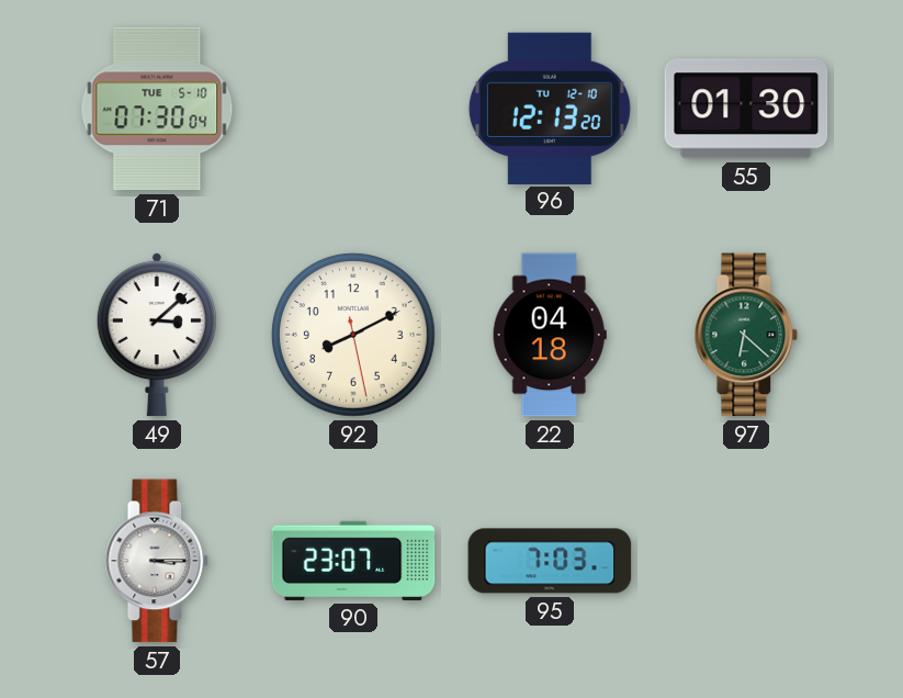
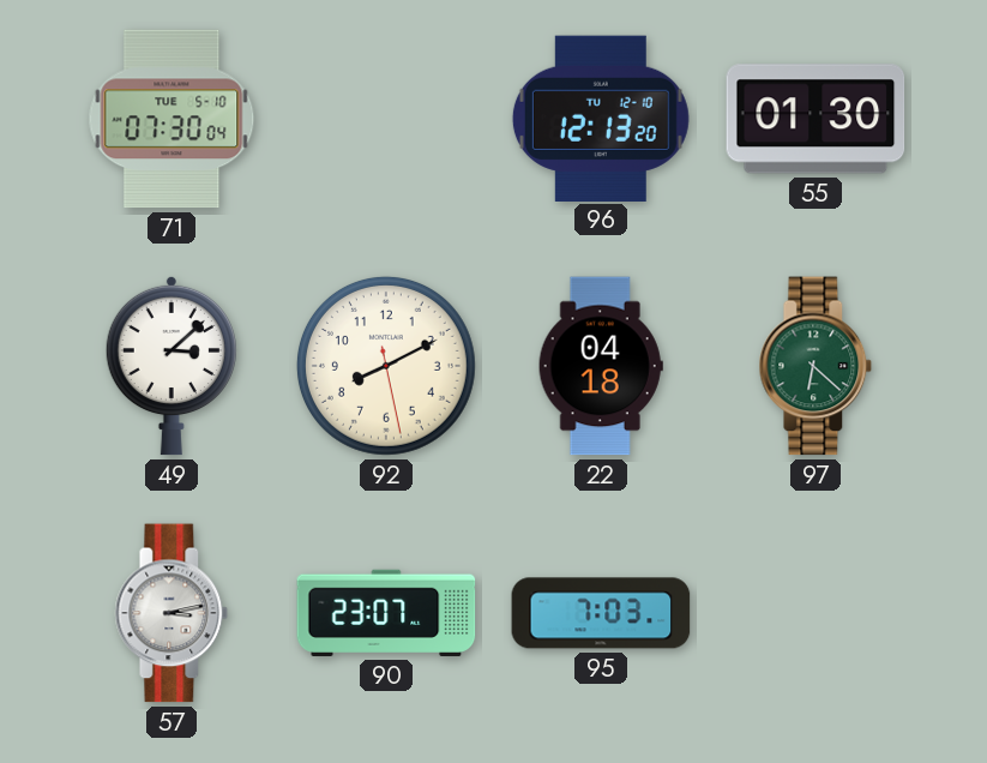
57: 3:15 -> 3:13
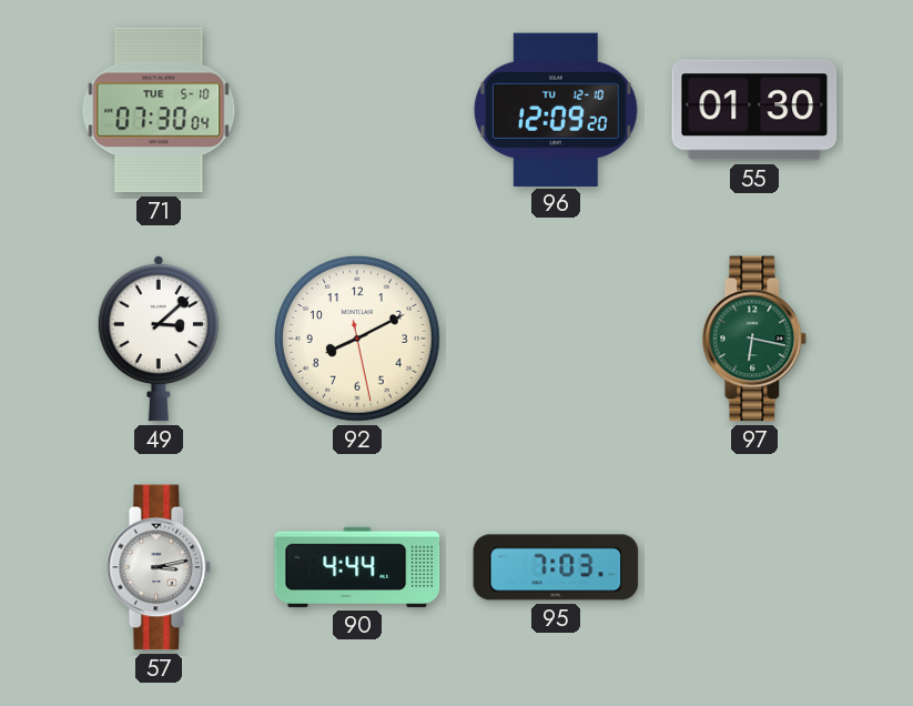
96: 12:13 -> 12:09
22: 04:18 -> none
97: 6:22 -> 6:17
90: 23:07 -> 4:44
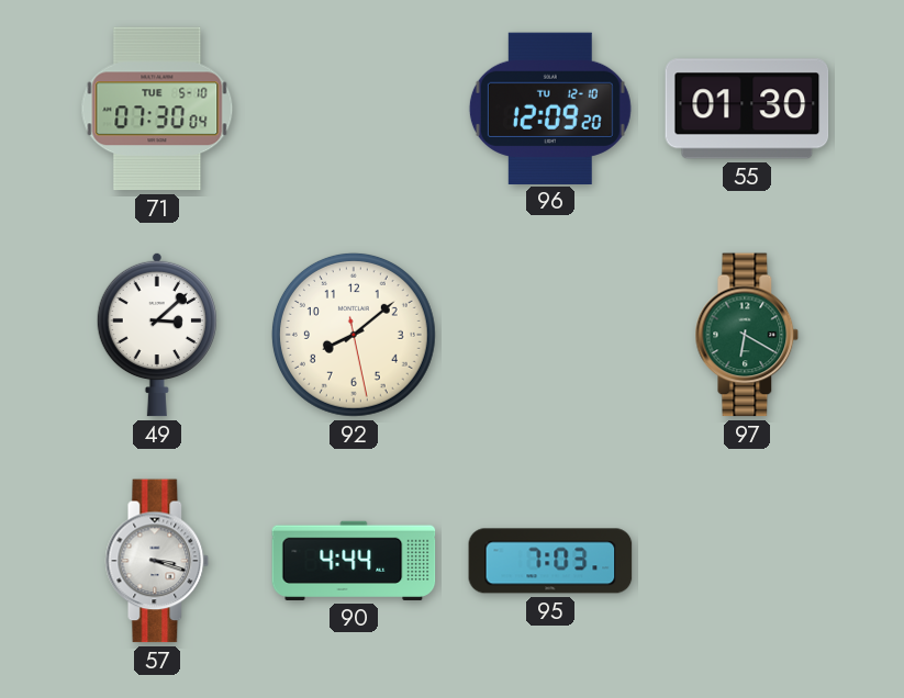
92: 8:10 -> 8:08
97: 6:17 -> 6:20
57: 3:13 -> 3:18
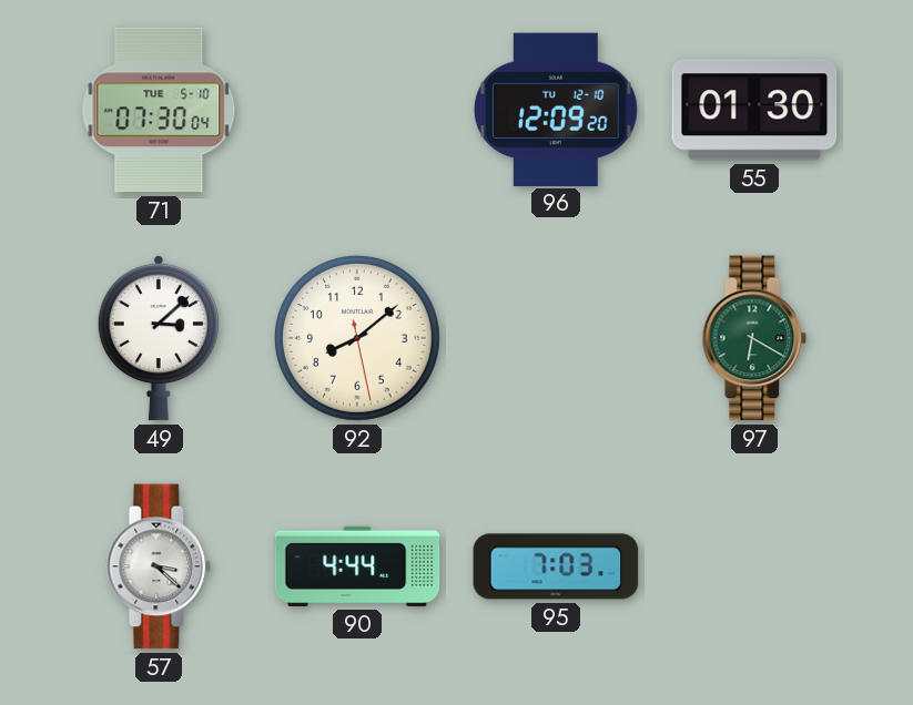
57: 3:18 -> 3:22
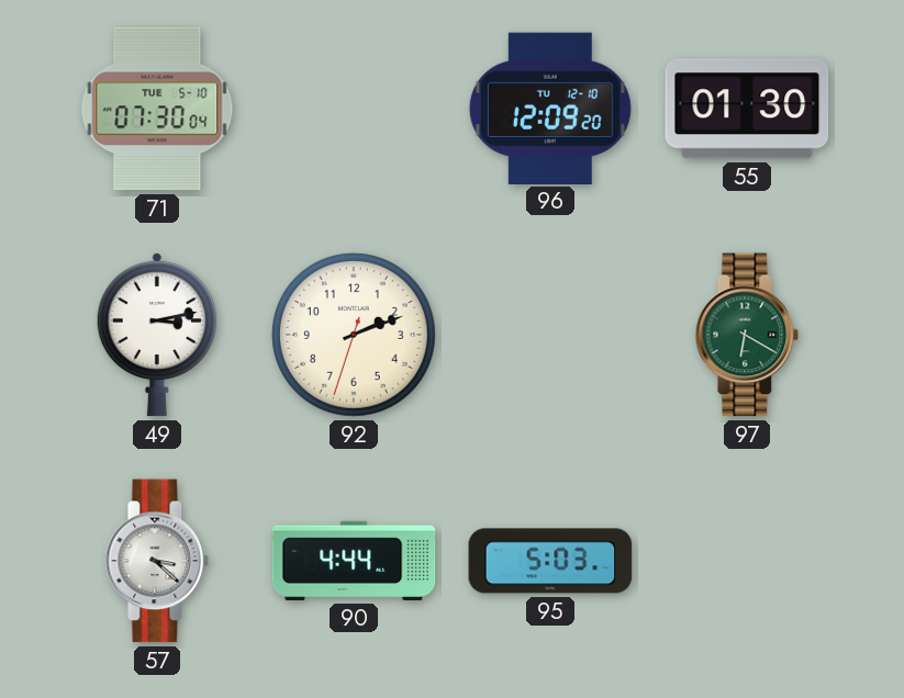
49: 3:08 -> 3:13
92: 8:08 -> 2:11
95: 7:03 -> 5:03
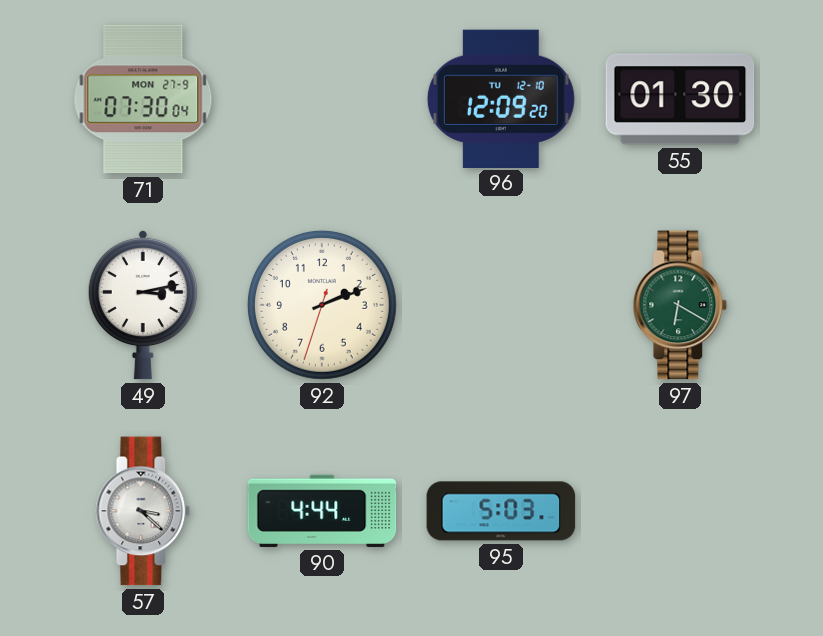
71 date: TUE 5-10 -> MON 27-9
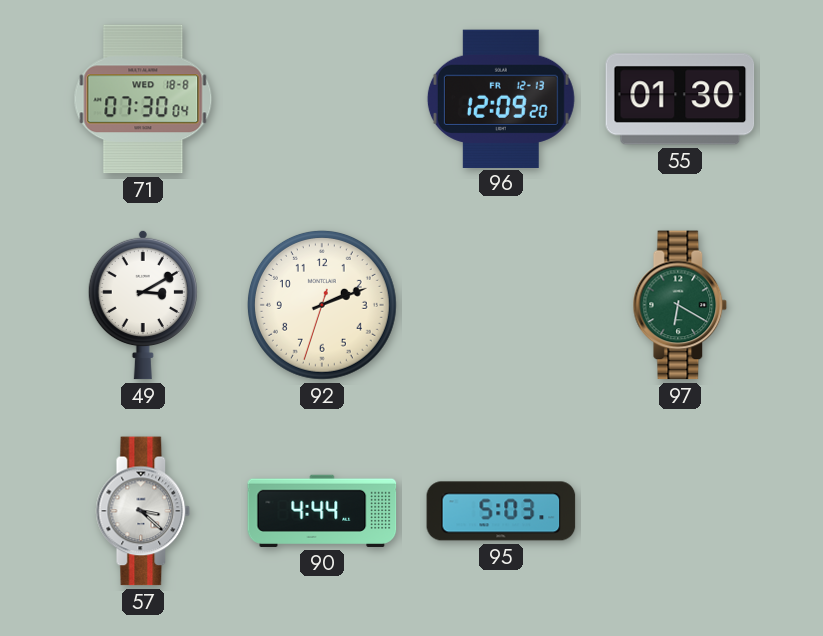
71 date: MON 27-9 -> WED 18-8
96 date: TU 12-10 -> FR 12-13
49: 3:13 -> 3:10
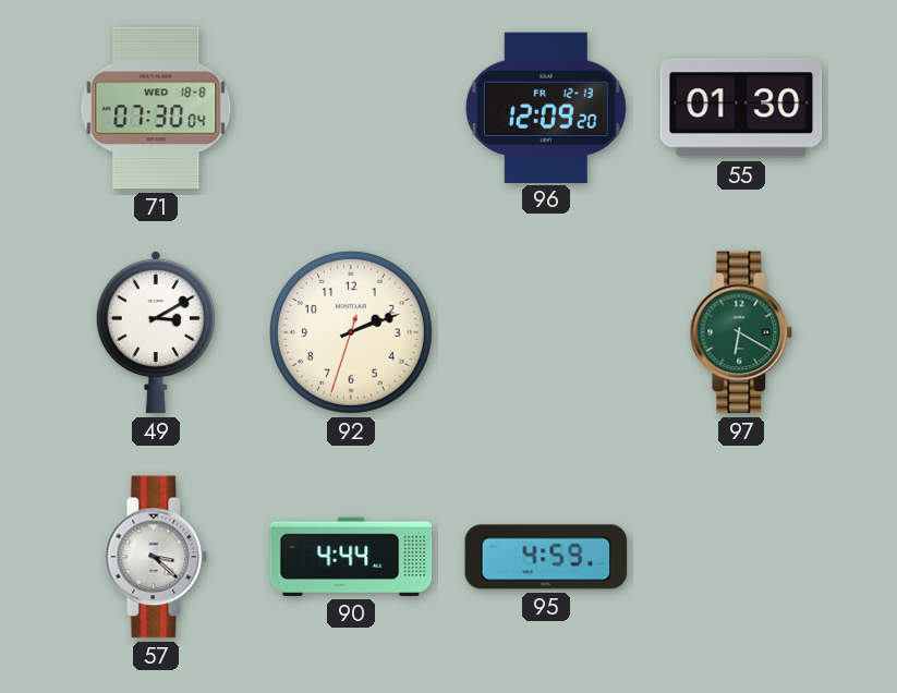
95: 5:03 -> 4:59
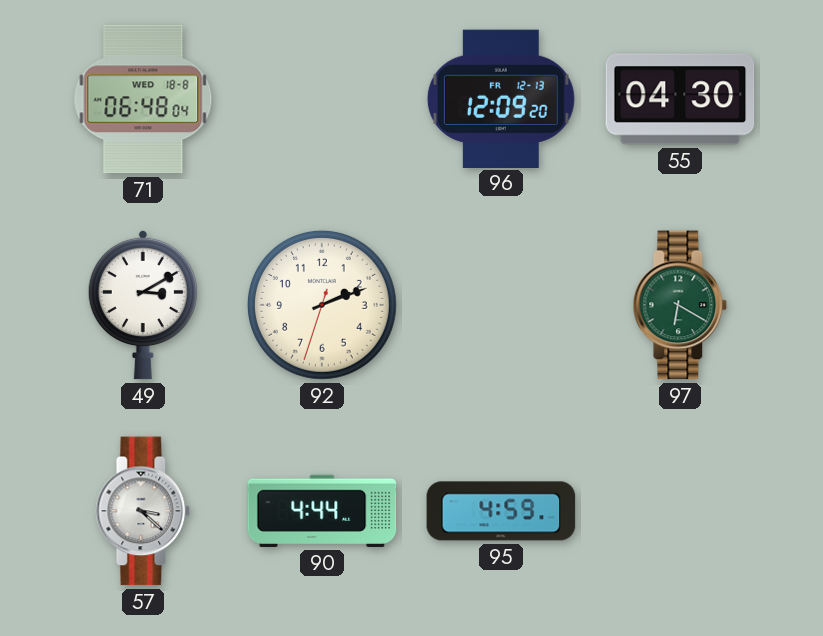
71: 07:30 -> 06:48
55: 01:30 -> 04:30
